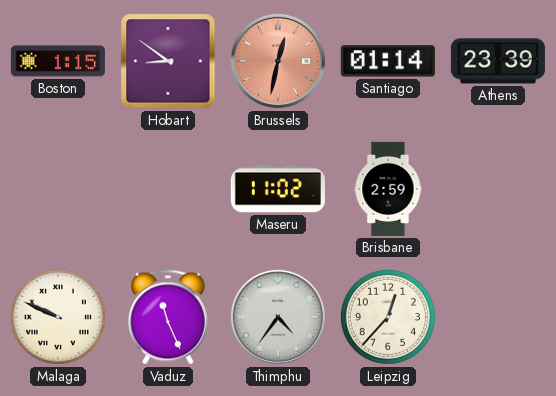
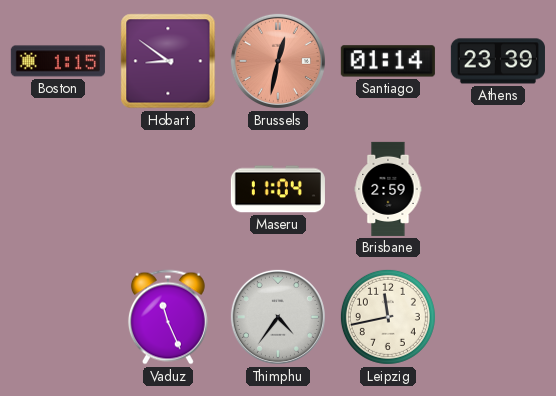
Maseru: 11:02 -> 11:04
Malaga: 9:49 -> none
Leipzig: 12:37 -> 11:43
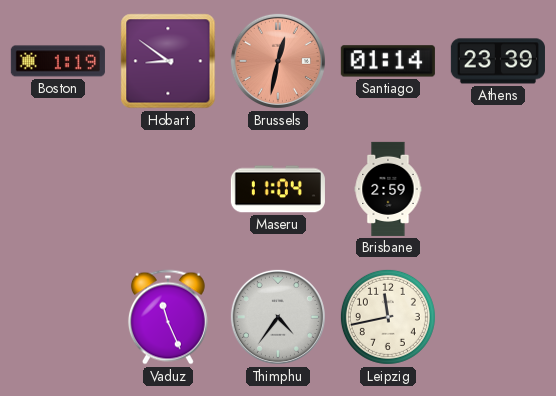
Boston: 1:15 -> 1:19
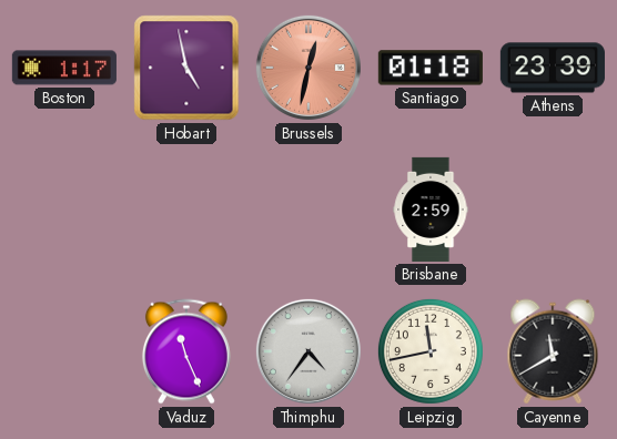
Boston: 1:19 -> 1:17
Hobart: 8:51 -> 4:58
Santiago: 01:14 -> 01:18
Maseru: 11:04 -> none
Cayenne: none -> 11:40
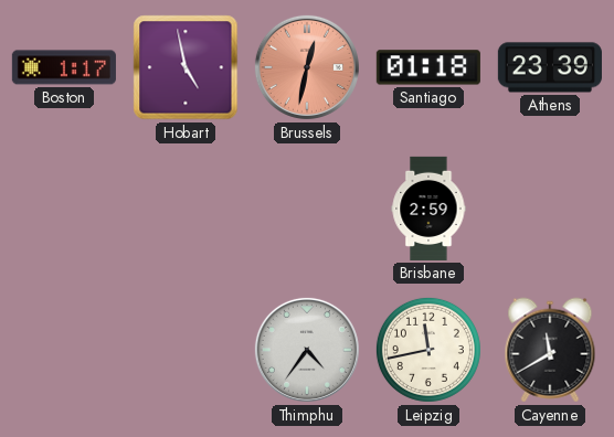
Vaduz: 11:26 -> none
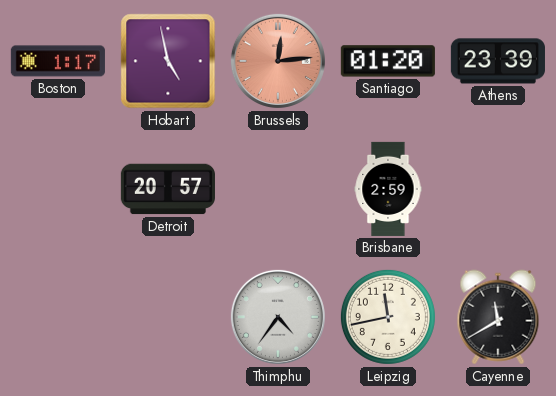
Brussels: 12:32 -> 12:14
Santiago: 01:18 -> 01:20
Detroit: none -> 20:57
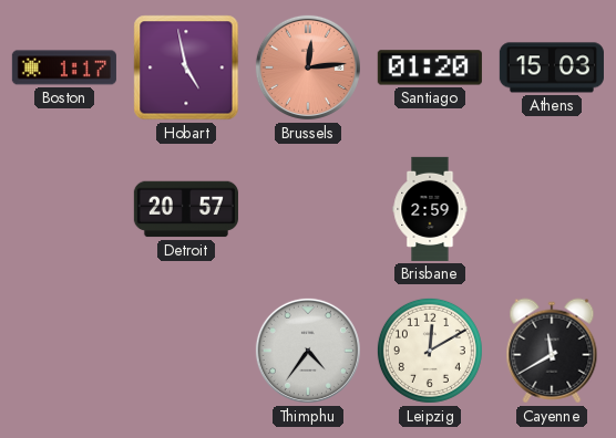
Athens: 23:39 -> 15:03
Leipzig: 11:43 -> 12:10
